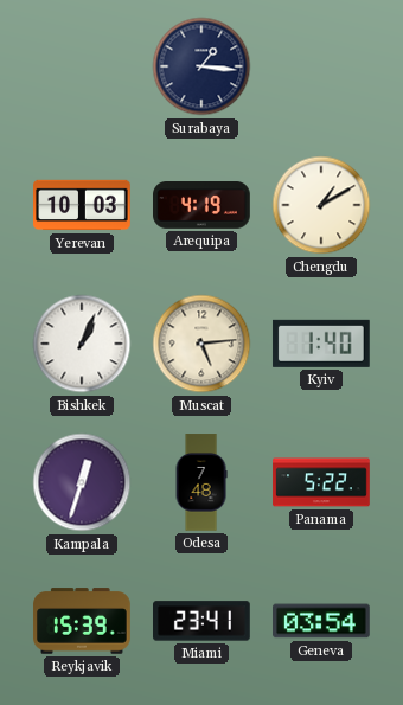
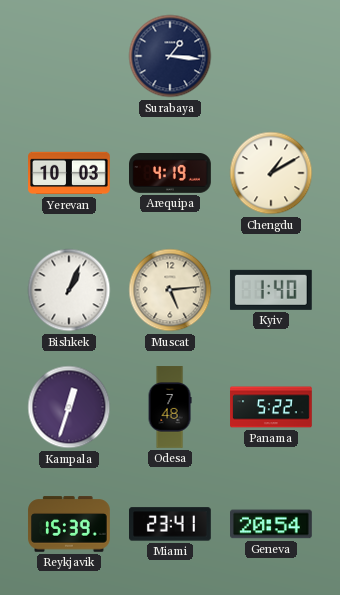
Geneva: 03:54 -> 20:54
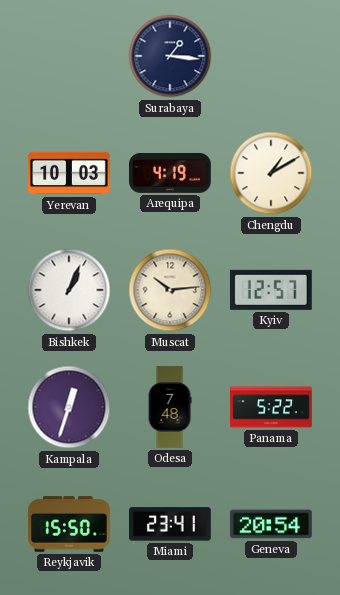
Muscat: 5:14 -> 10:14
Kyiv: 1:40 -> 12:57
Reykjavik: 15:39 -> 15:50
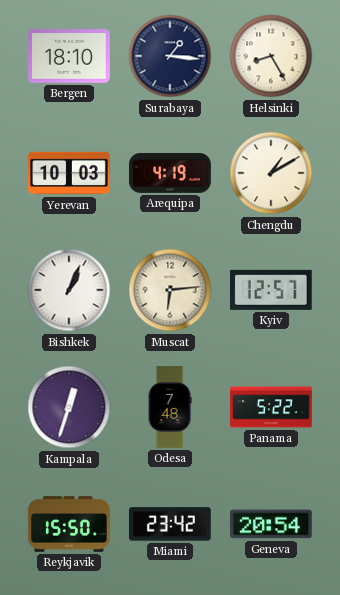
Bergen: none -> 18:10
Helsinki: none -> 8:25
Muscat: 10:14 -> 6:14
Miami: 23:41 -> 23:42
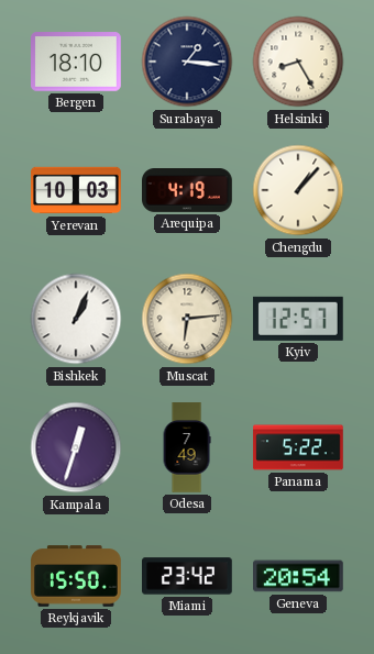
Chengdu: 1:10 -> 1:07
Odesa: 7:48 -> 7:49
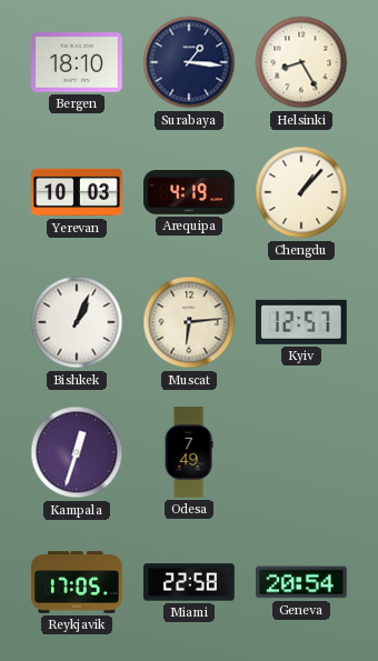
Panama: 5:22 -> none
Reykjavik: 15:50 -> 17:05
Miami: 23:42 -> 22:58
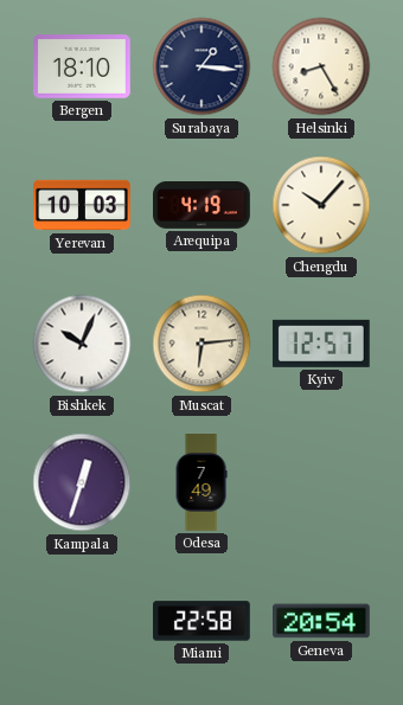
Chengdu: 1:07 -> 10:07
Bishkek: 1:04 -> 10:04
Reykjavik: 17:05 -> none
